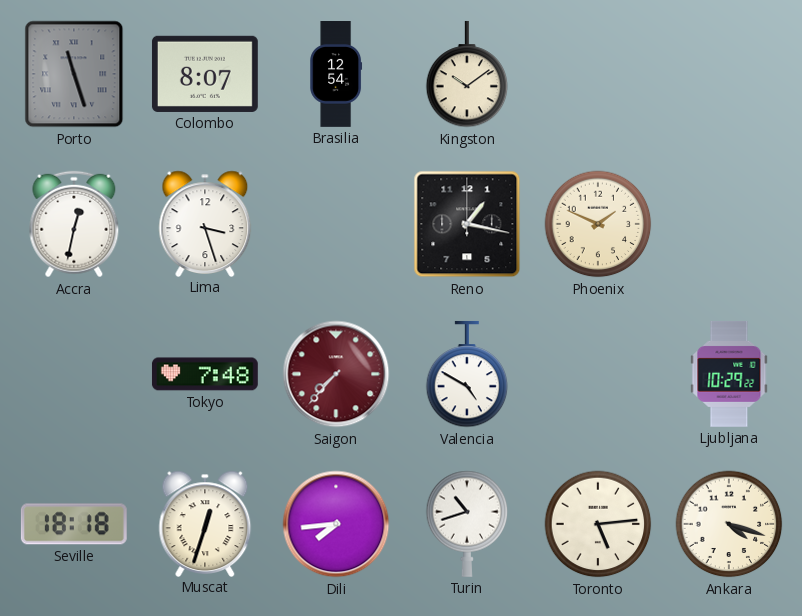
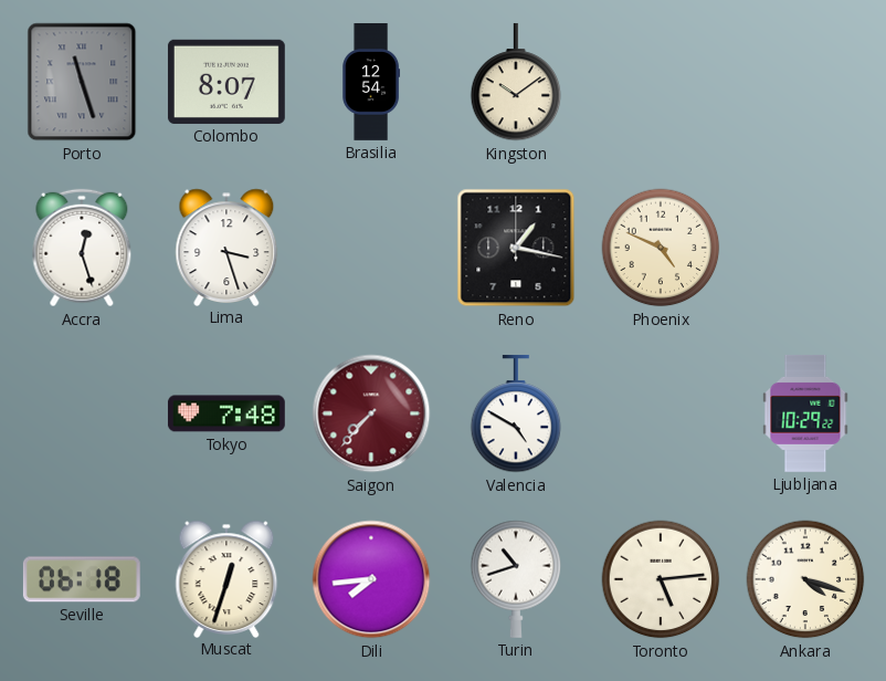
Accra: 12:32 -> 12:27
Phoenix: 1:49 -> 4:49
Seville: 18:18 -> 06:18
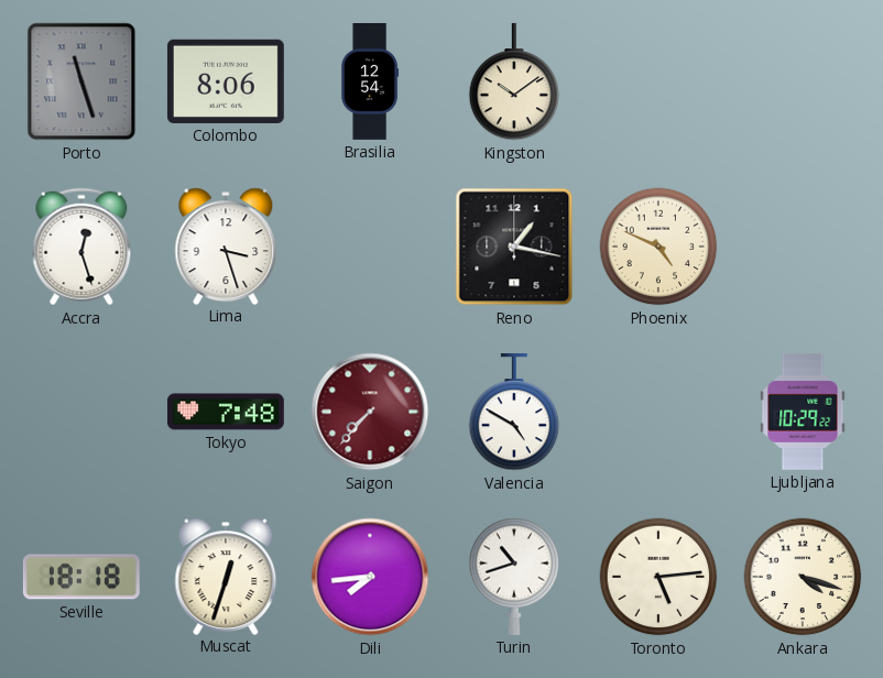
Colombo: 8:07 -> 8:06
Seville: 06:18 -> 18:18
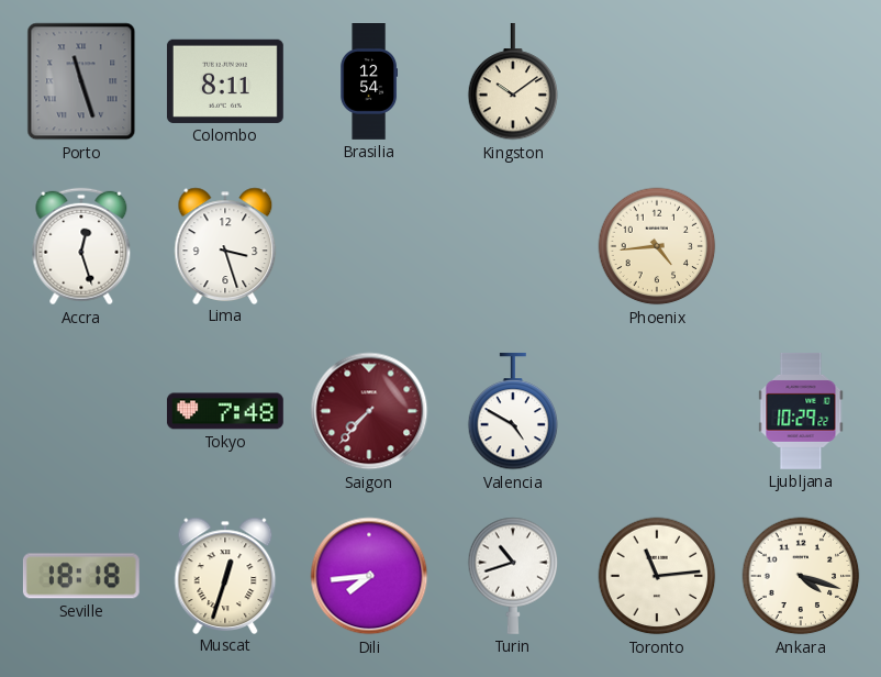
Colombo: 8:06 -> 8:11
Reno: 1:17 -> none
Phoenix: 4:49 -> 4:44
Toronto: 5:14 -> 11:14
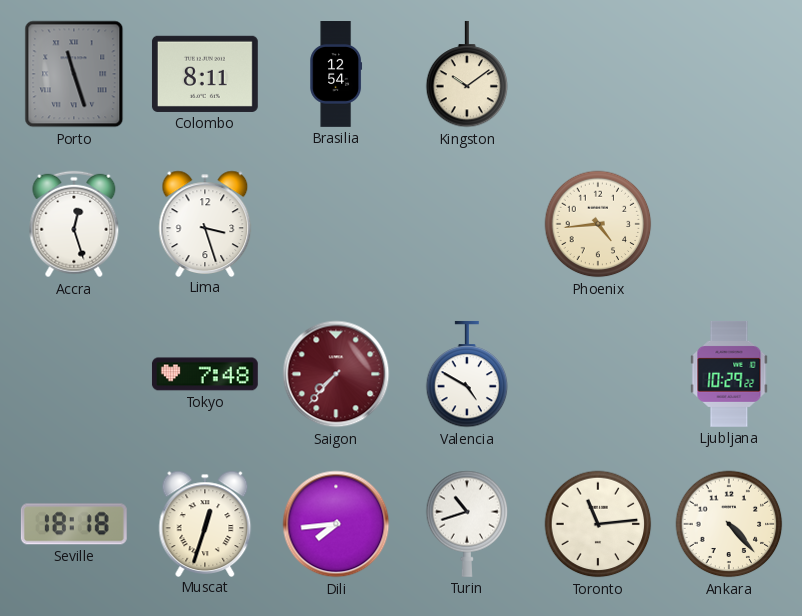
Ankara: 4:18 -> 4:23
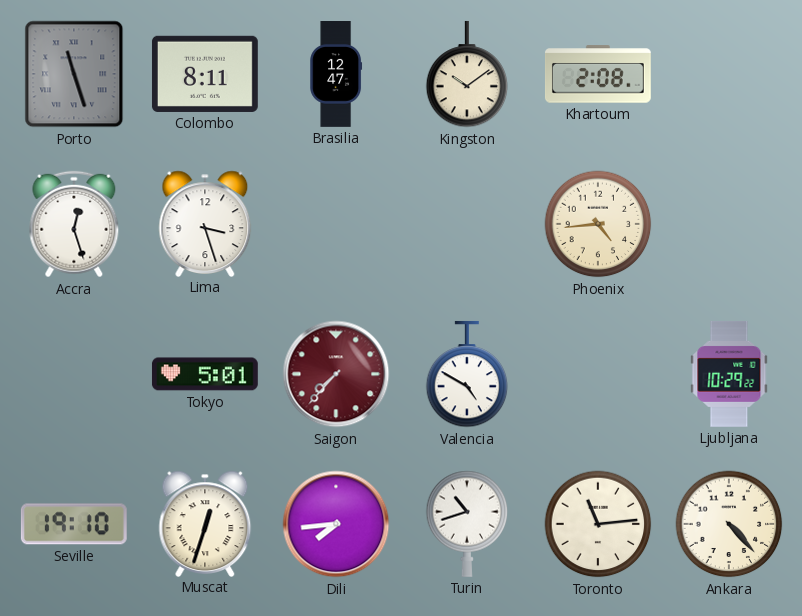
Brasilia: 12:54 -> 12:47
Khartoum: none -> 2:08
Tokyo: 7:48 -> 5:01
Seville: 18:18 -> 19:10
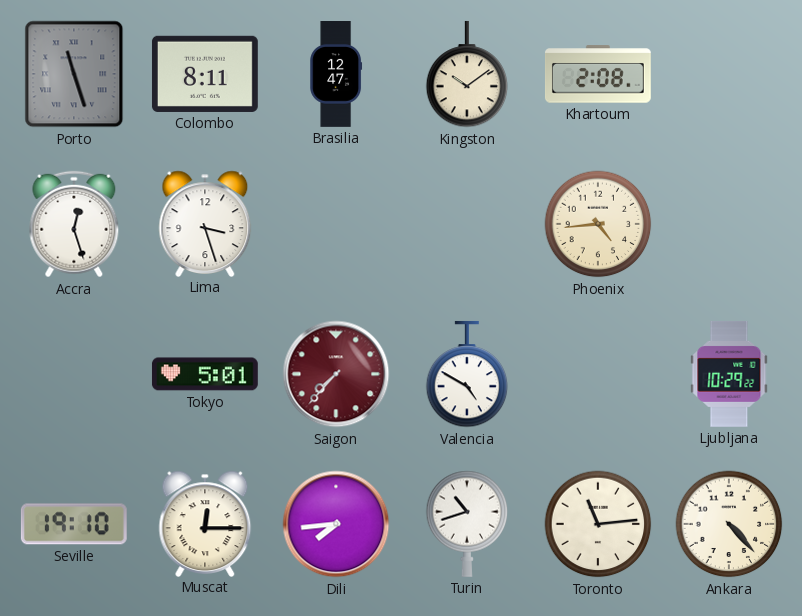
Muscat: 12:33 -> 12:15
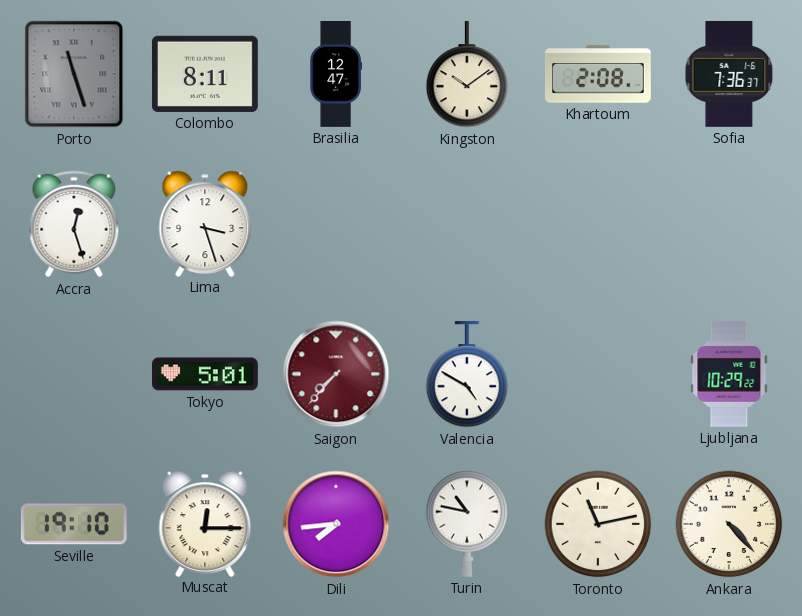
Sofia: none -> 7:36
Phoenix: 4:44 -> none
Turin: 10:42 -> 10:47
Toronto: 11:14 -> 11:13
